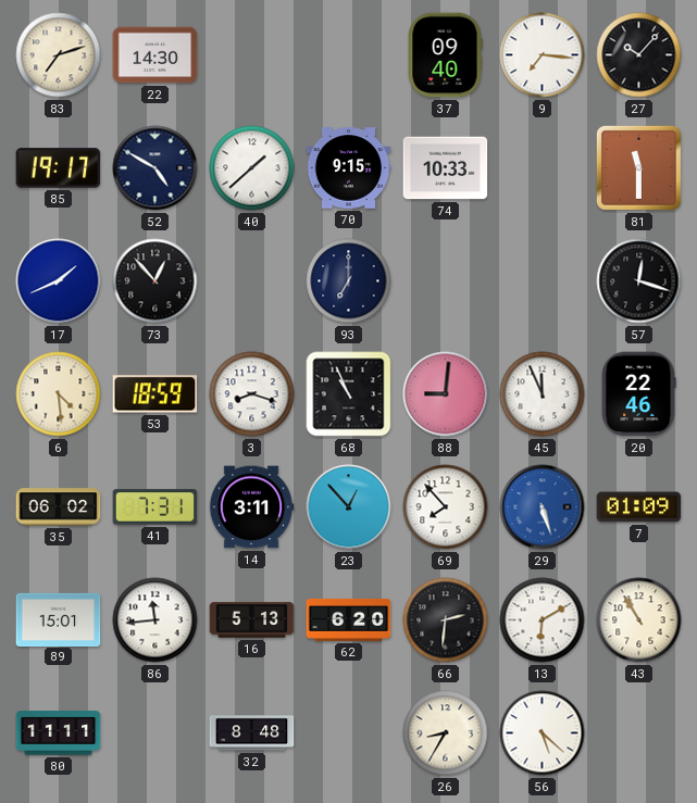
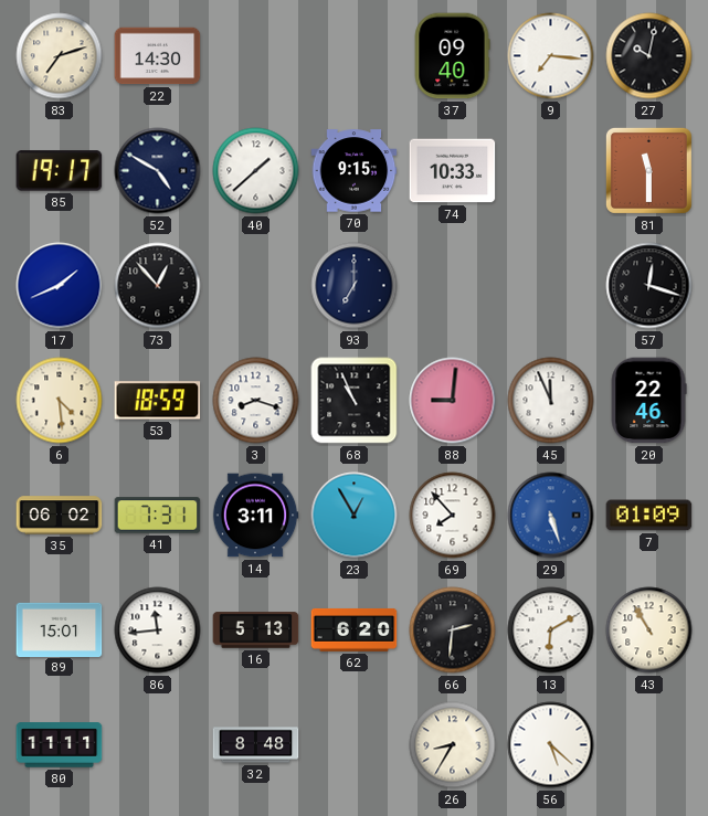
27: 10:07 -> 10:02
23: 12:53 -> 12:55
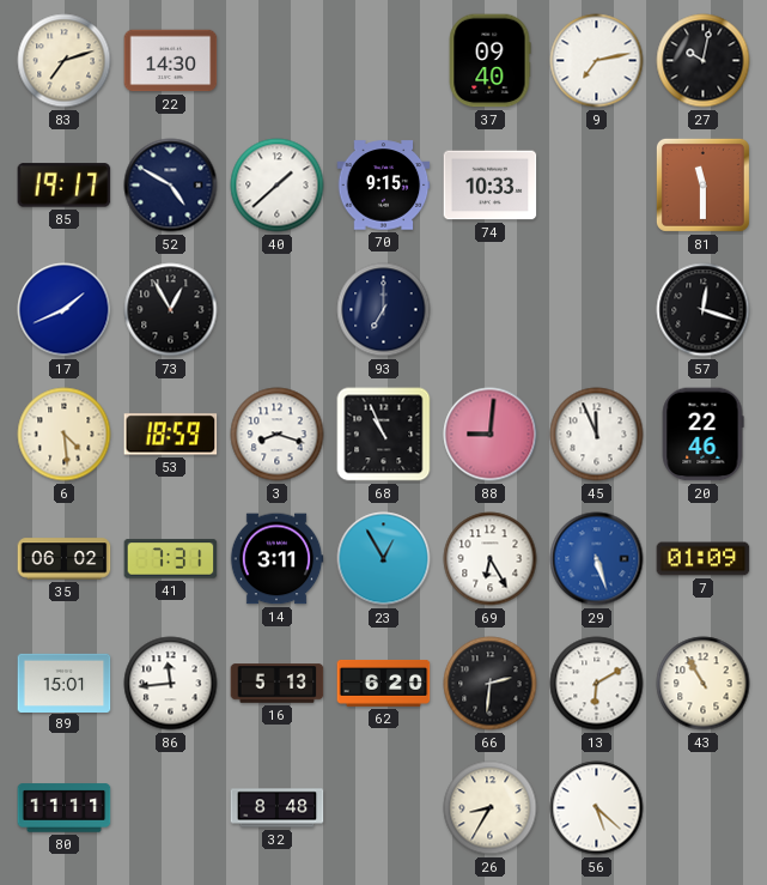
9: 7:16 -> 7:13
73: 12:53 -> 12:55
69: 7:53 -> 6:25
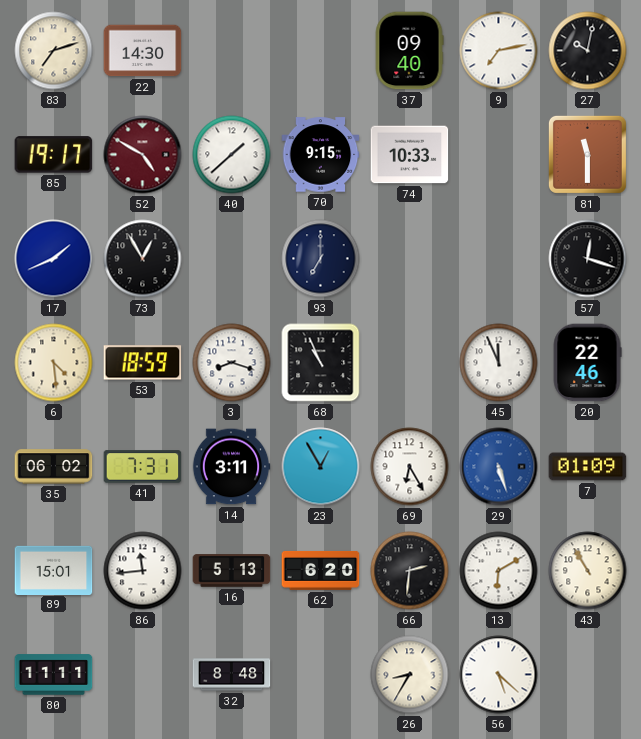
52 dial: navy -> burgundy
88: 9:01 -> none
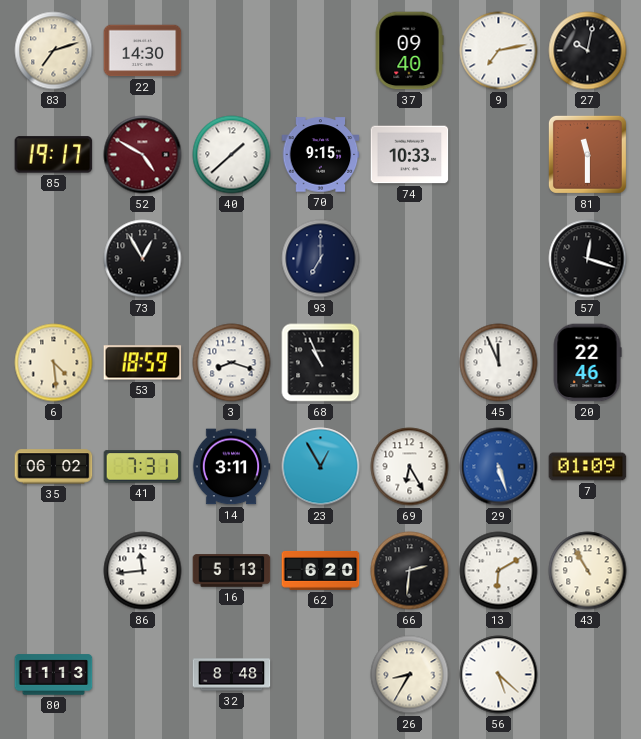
17: 1:41 -> none
89: 15:01 -> none
80: 11:11 -> 11:13
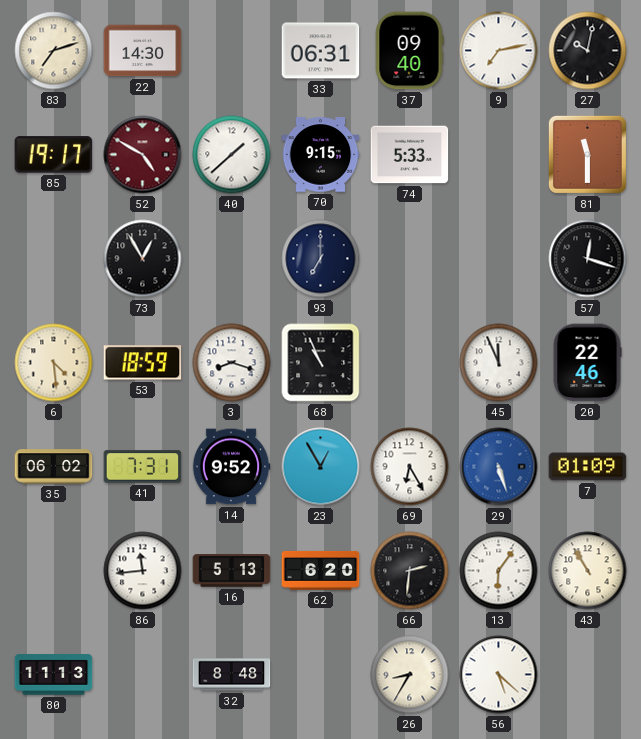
33: none -> 06:31
74: 10:33 -> 5:33
14: 3:11 -> 9:52
13: 6:10 -> 6:06
